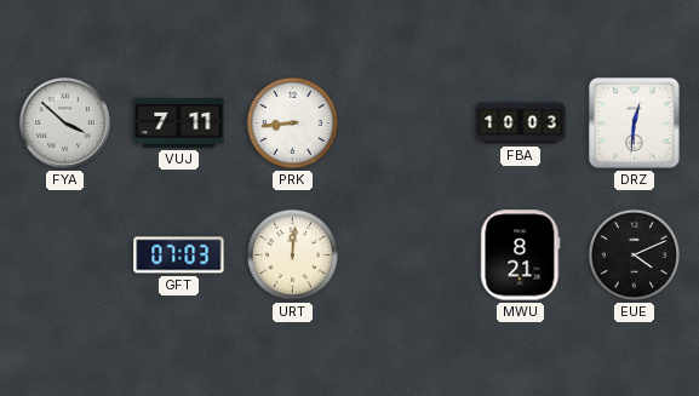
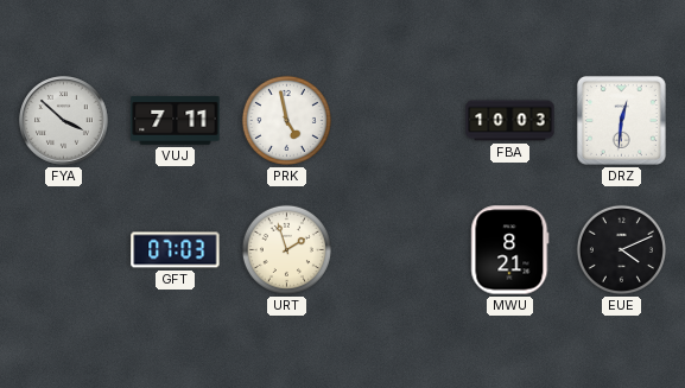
PRK: 8:44 -> 4:58
URT: 12:01 -> 1:57
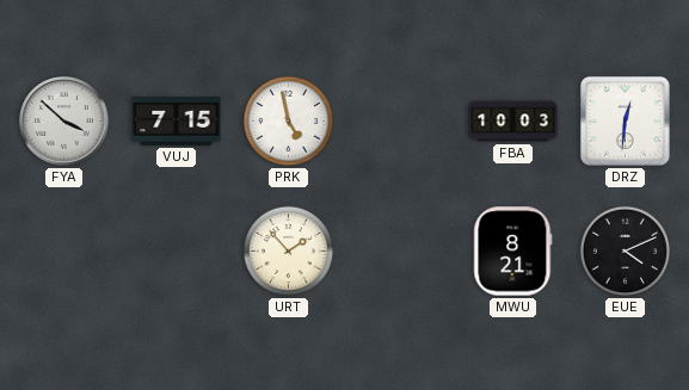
VUJ: 7:11 -> 7:15
GFT: 07:03 -> none
URT: 1:57 -> 1:53
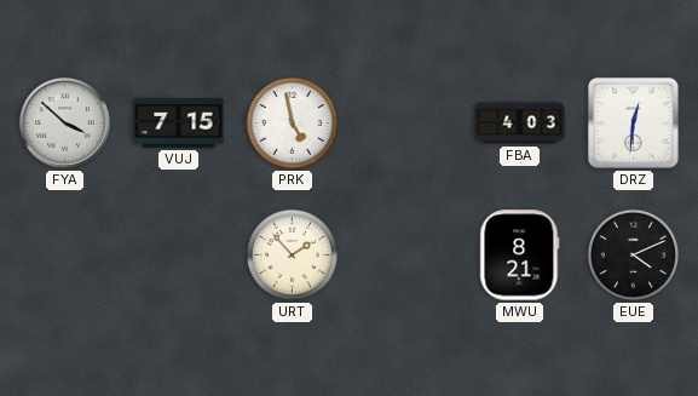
FBA: 10:03 -> 4:03
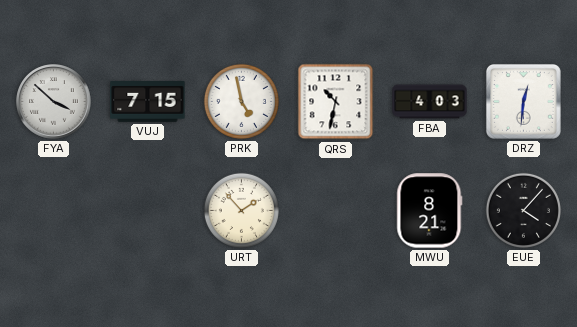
QRS: none -> 10:32
EUE: 4:11 -> 4:07
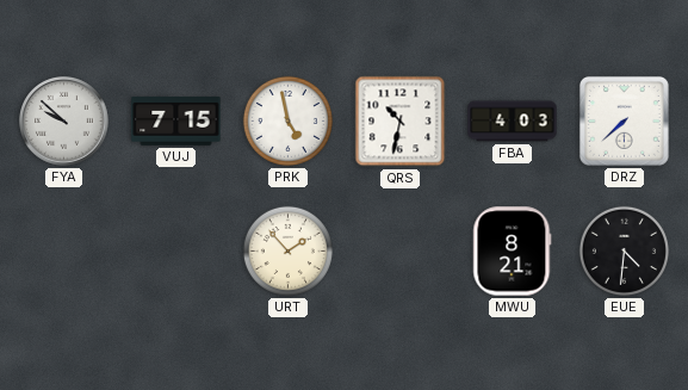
FYA: 3:52 -> 9:52
DRZ: 12:31 -> 7:38
EUE: 4:07 -> 4:31
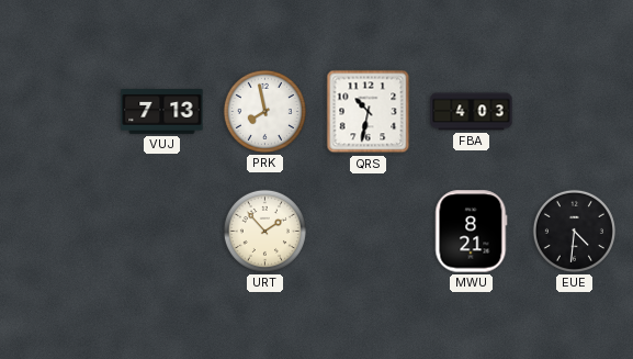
FYA: 9:52 -> none
VUJ: 7:15 -> 7:13
PRK: 4:58 -> 7:58
DRZ: 7:38 -> none
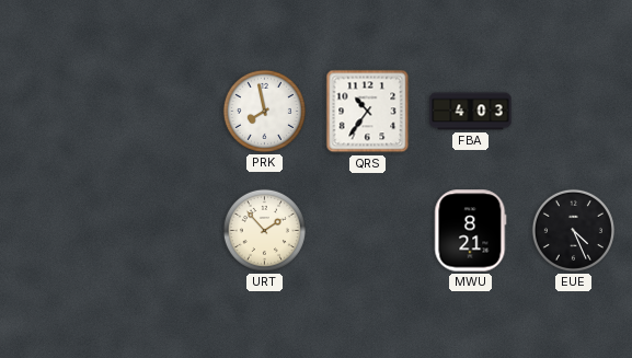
VUJ: 7:13 -> none
QRS: 10:32 -> 10:36
EUE: 4:31 -> 4:26
